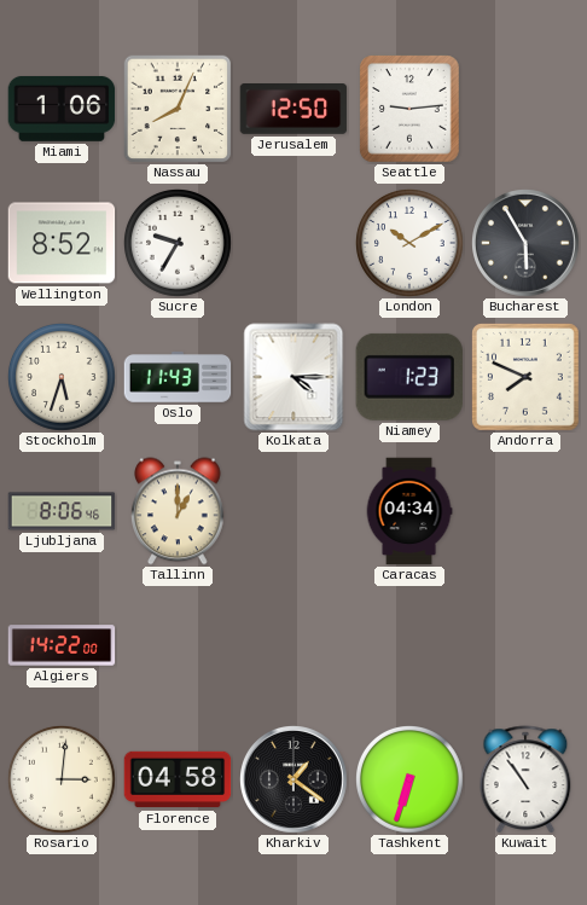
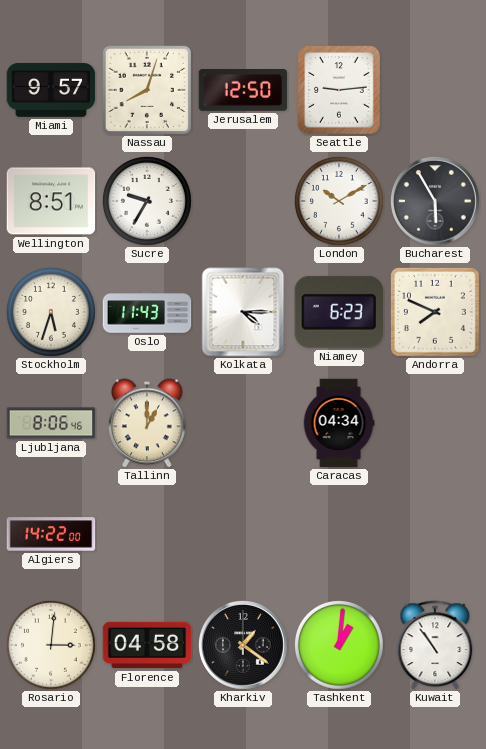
Miami: 1:06 -> 9:57
Nassau: 8:04 -> 8:03
Wellington: 8:52 -> 8:51
Niamey: 1:23 -> 6:23
Tashkent: 6:33 -> 1:01
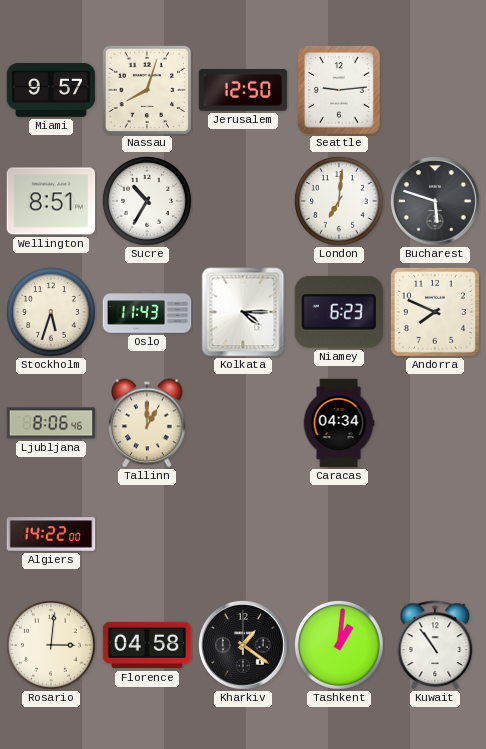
Sucre: 9:35 -> 10:35
London: 10:10 -> 7:01
Bucharest: 5:55 -> 5:48
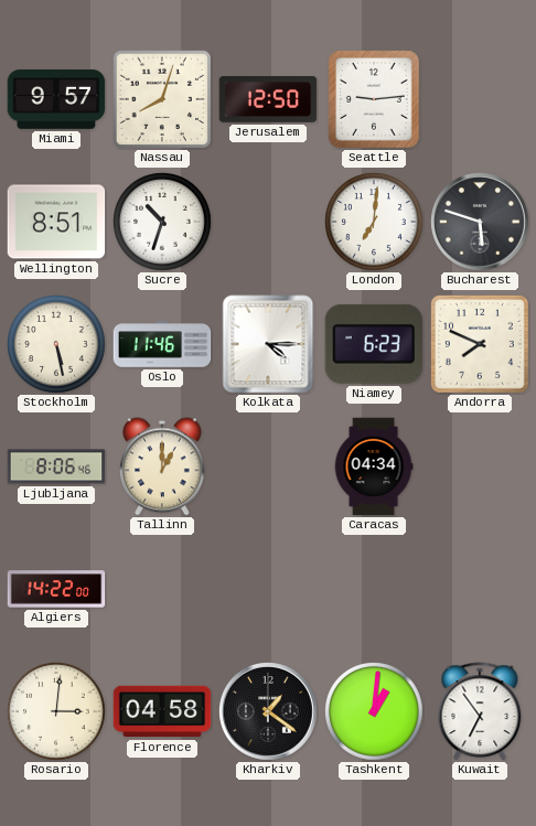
Sucre: 10:35 -> 10:33
Stockholm: 5:33 -> 5:28
Oslo: 11:43 -> 11:46
Kuwait: 10:54 -> 6:54
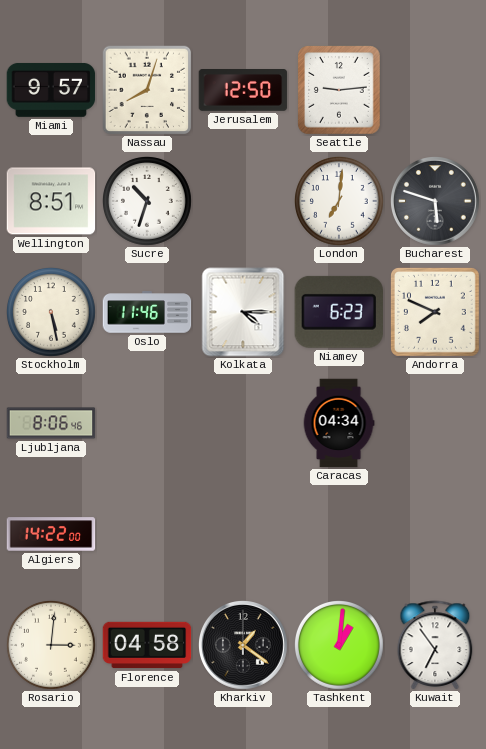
Tallinn: 1:00 -> none
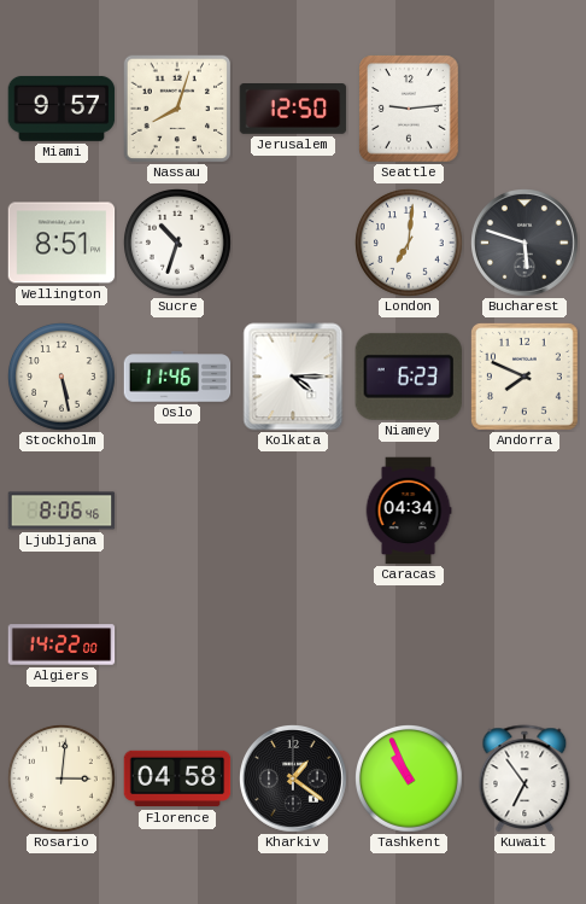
Tashkent: 1:01 -> 10:56
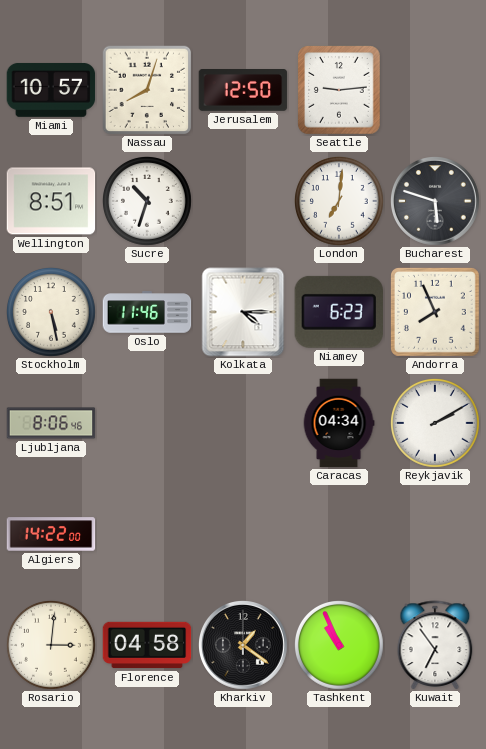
Miami: 9:57 -> 10:57
Andorra: 7:49 -> 7:56
Reykjavik: none -> 2:10
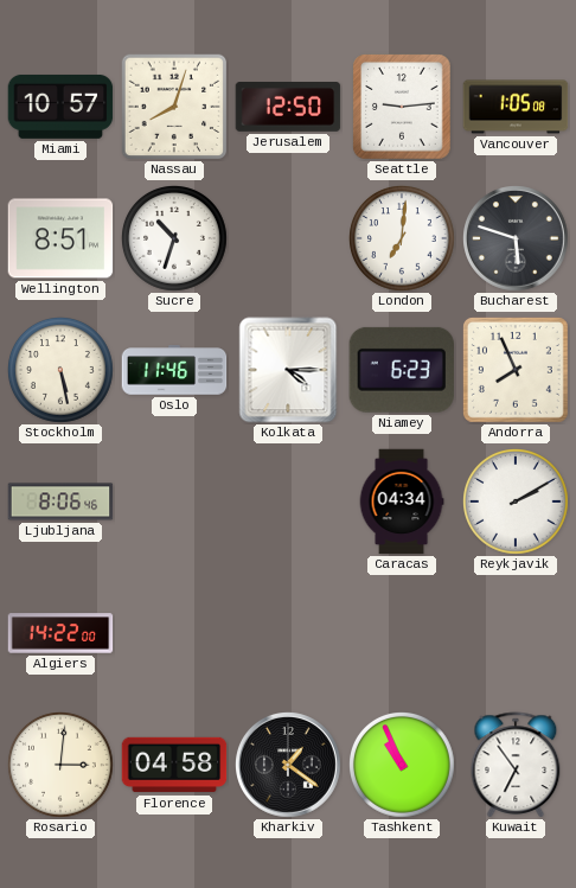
Vancouver: none -> 1:05
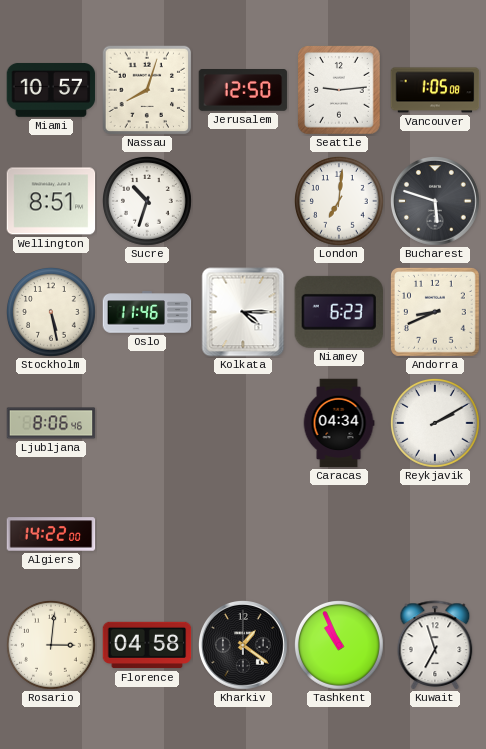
Andorra: 7:56 -> 8:41
Kuwait: 6:54 -> 6:57
